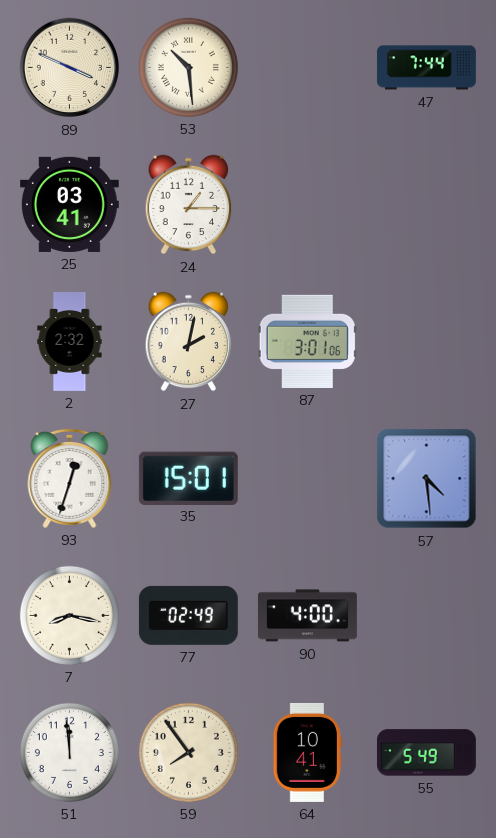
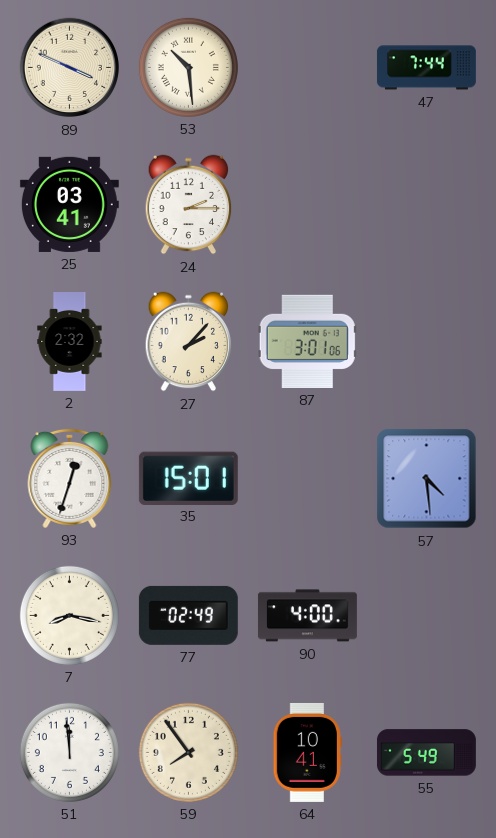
24: 1:15 -> 2:15
27: 2:02 -> 2:07
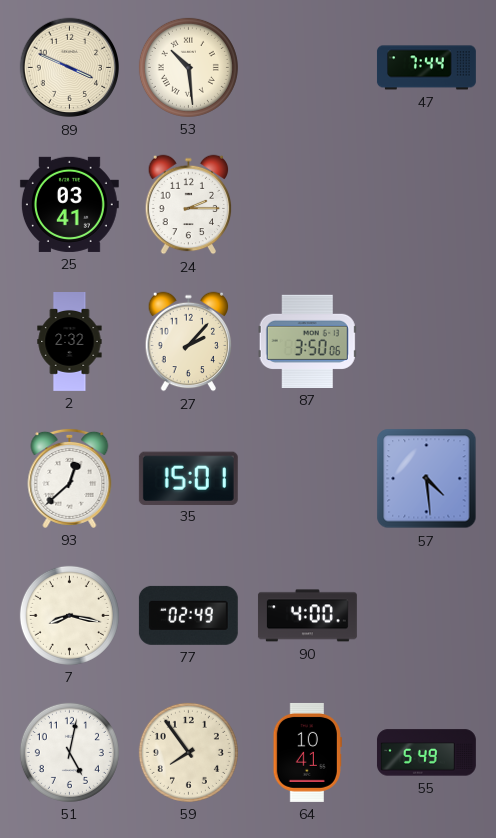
87: 3:01 -> 3:50
93: 12:33 -> 12:38
51: 11:59 -> 5:02
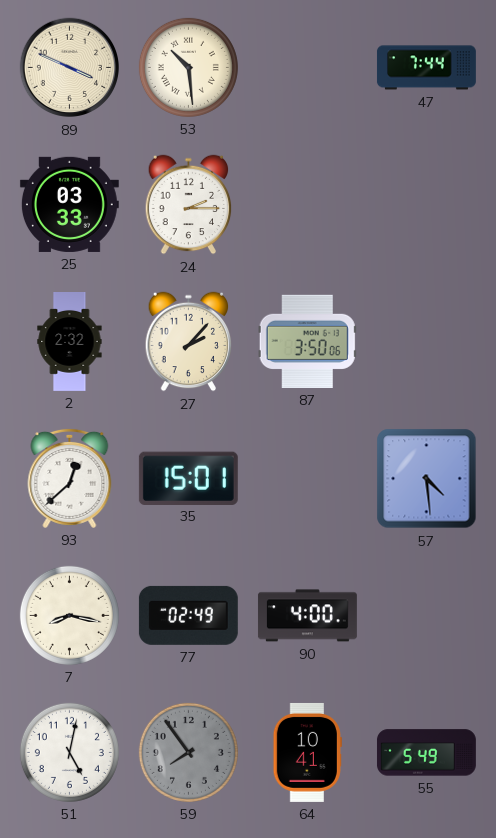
25: 03:41 -> 03:33
59 dial: cream -> grey
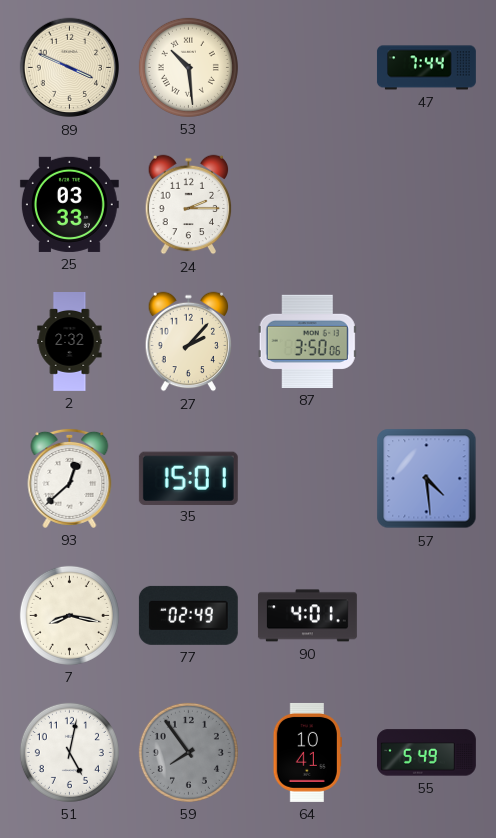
90: 4:00 -> 4:01
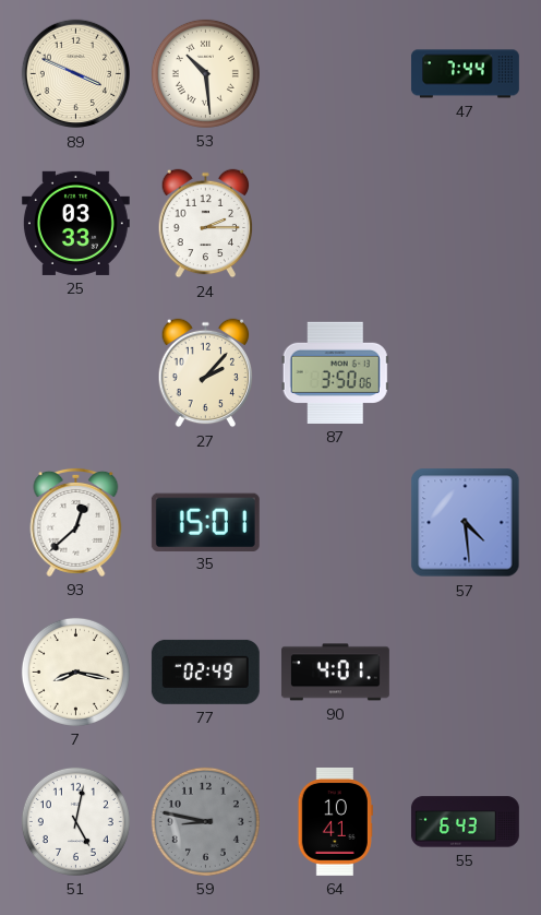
2: 2:32 -> none
59: 7:54 -> 8:47
55: 5:49 -> 6:43
